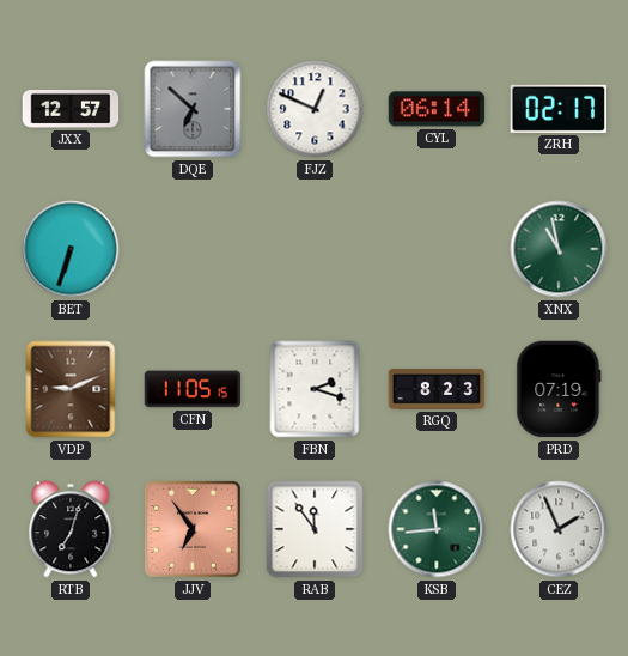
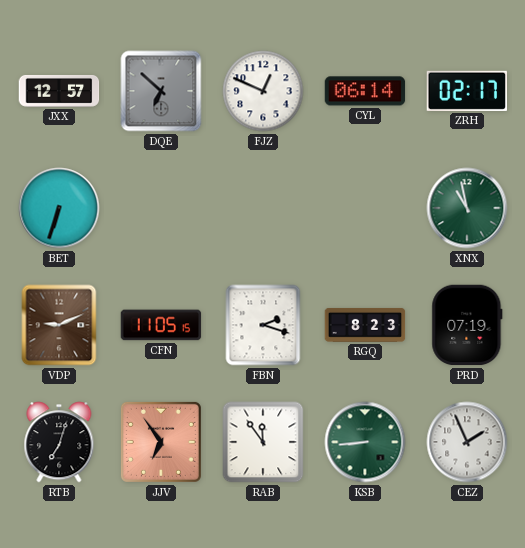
KSB: 11:44 -> 8:44
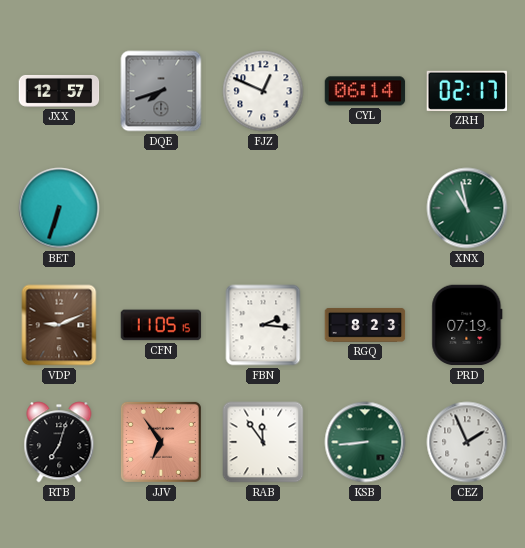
DQE: 6:52 -> 7:42
FBN: 2:18 -> 2:16
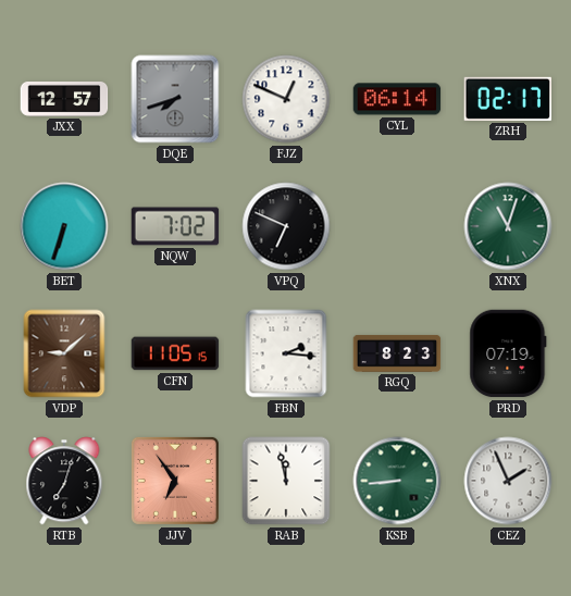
NQW: none -> 7:02
VPQ: none -> 6:49
XNX: 10:58 -> 11:03
VDP: 9:11 -> 9:08
RAB: 11:54 -> 11:58
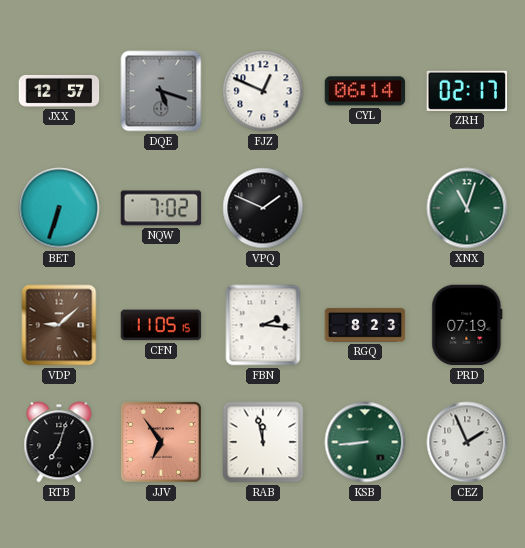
DQE: 7:42 -> 5:18
VPQ: 6:49 -> 1:49
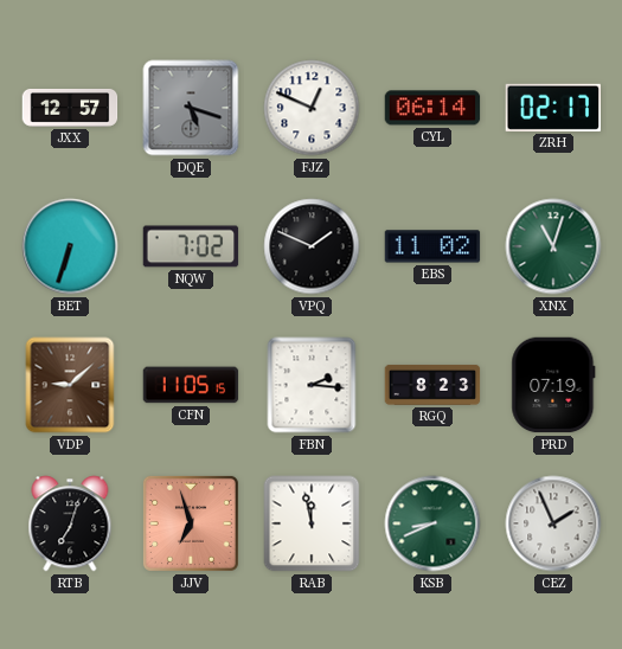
EBS: none -> 11:02
JJV: 6:54 -> 6:57
KSB: 8:44 -> 8:41
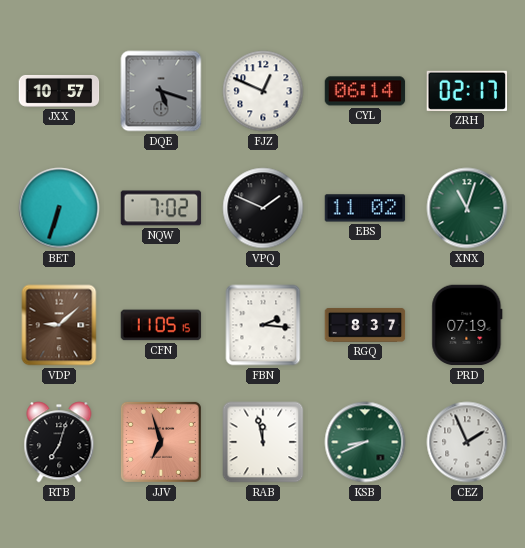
JXX: 12:57 -> 10:57
RGQ: 8:23 -> 8:37
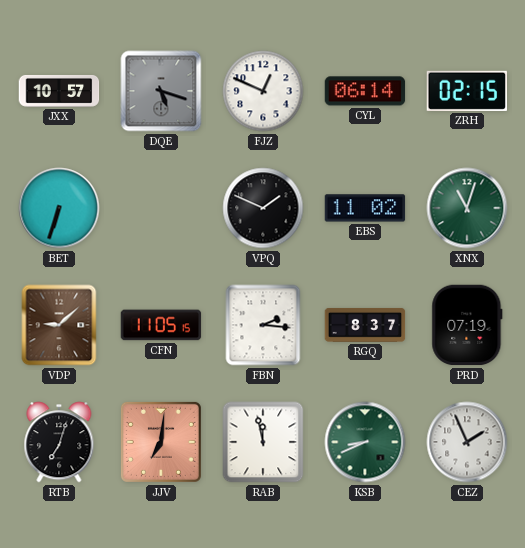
ZRH: 02:17 -> 02:15
NQW: 7:02 -> none
JJV: 6:57 -> 7:01
